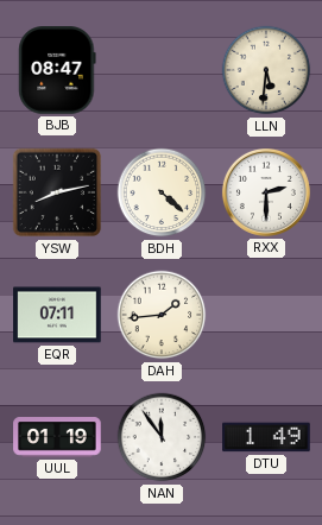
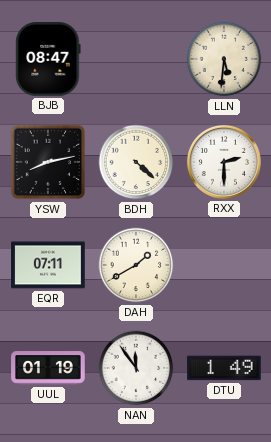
DAH: 1:44 -> 1:40
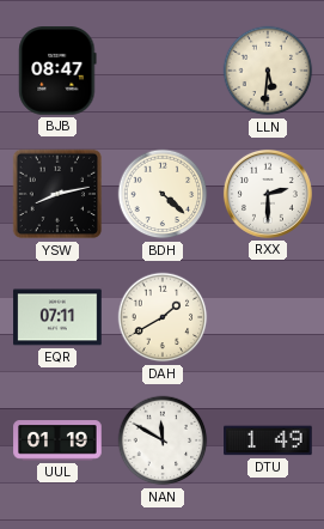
NAN: 11:54 -> 11:50
